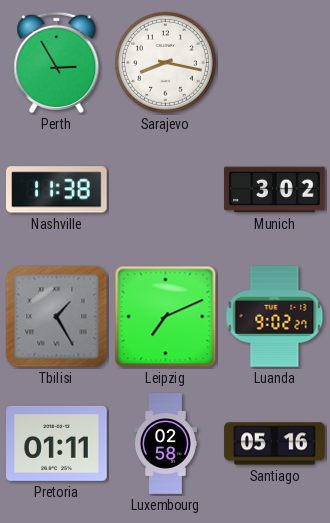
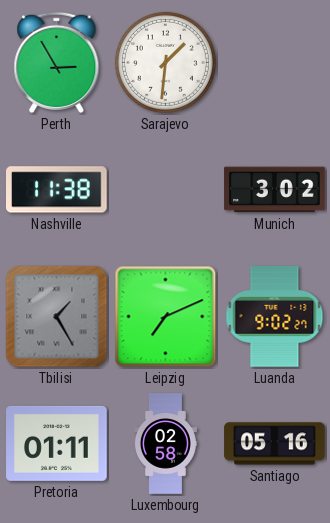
Sarajevo: 8:17 -> 1:31
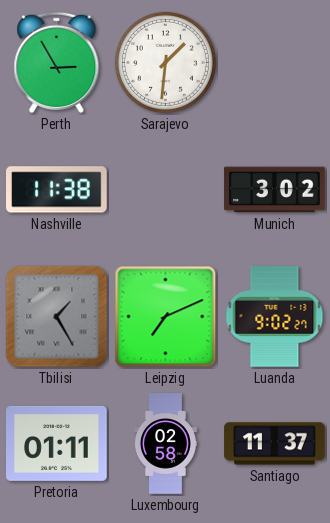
Santiago: 05:16 -> 11:37
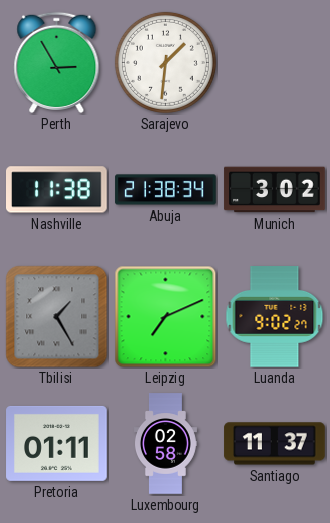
Abuja: none -> 21:38
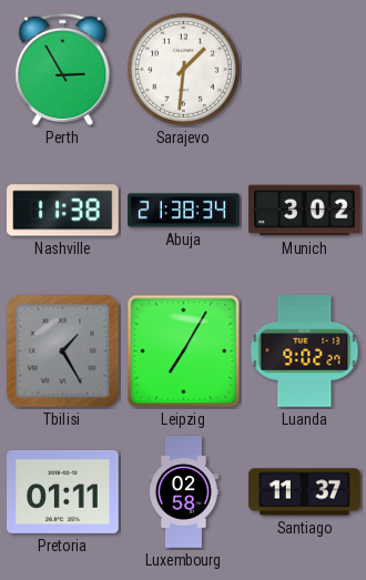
Leipzig: 7:11 -> 7:05
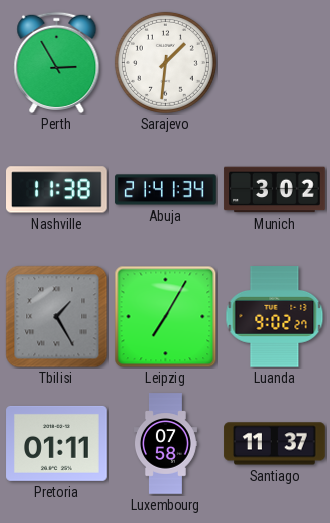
Abuja: 21:38 -> 21:41
Luxembourg: 02:58 -> 07:58
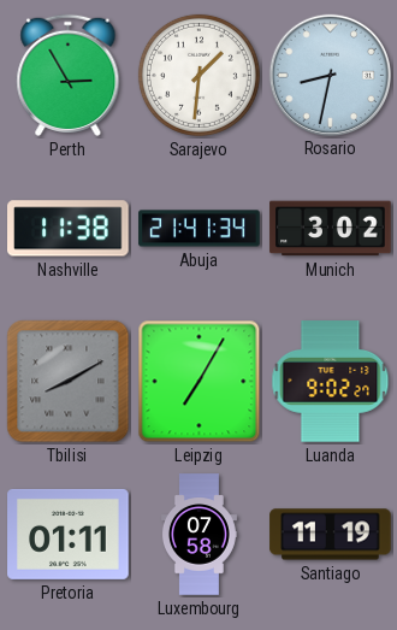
Rosario: none -> 8:32
Tbilisi: 1:25 -> 8:10
Santiago: 11:37 -> 11:19
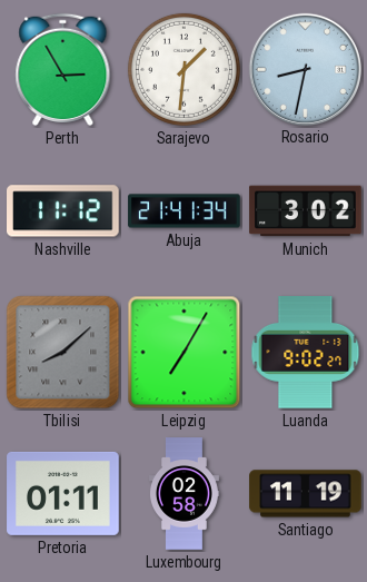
Nashville: 11:38 -> 11:12
Tbilisi: 8:10 -> 8:08
Luxembourg: 07:58 -> 02:58
